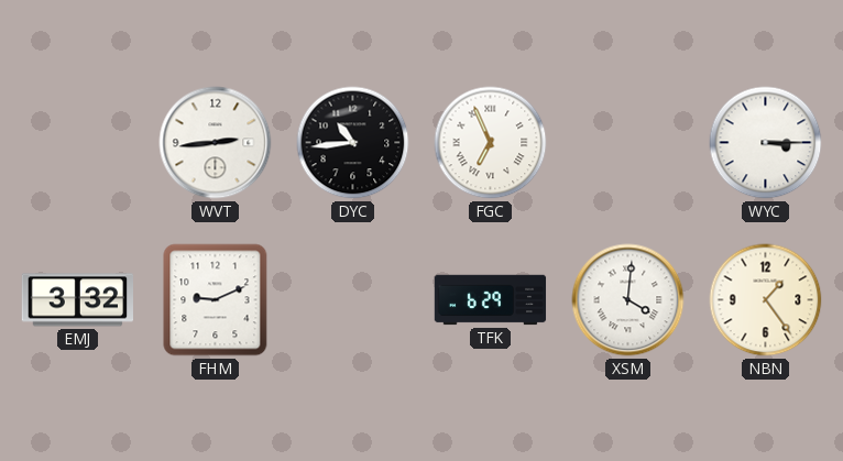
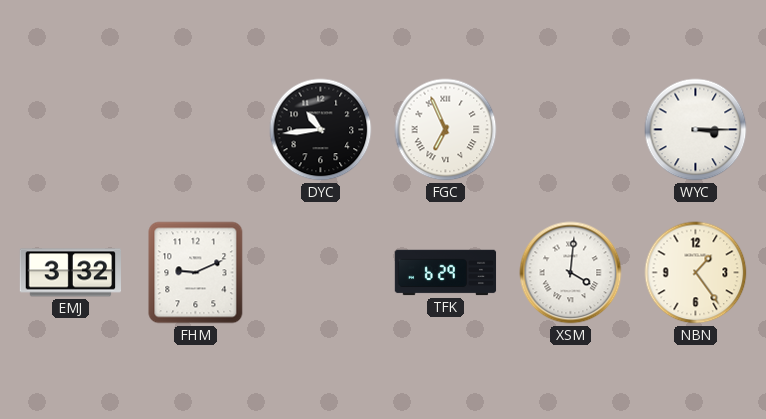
WVT: 2:44 -> none
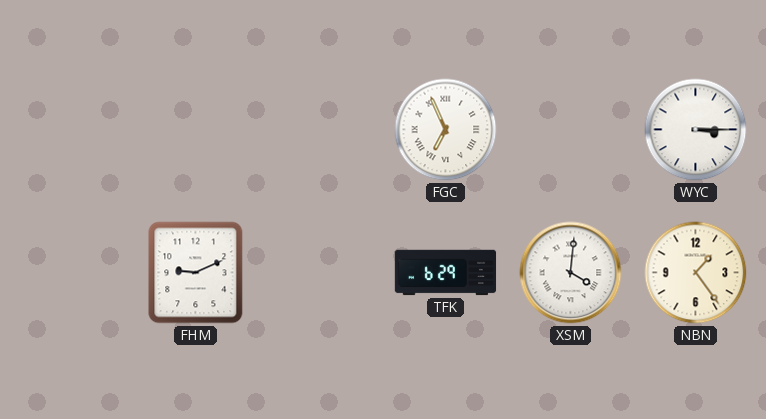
DYC: 10:44 -> none
EMJ: 3:32 -> none
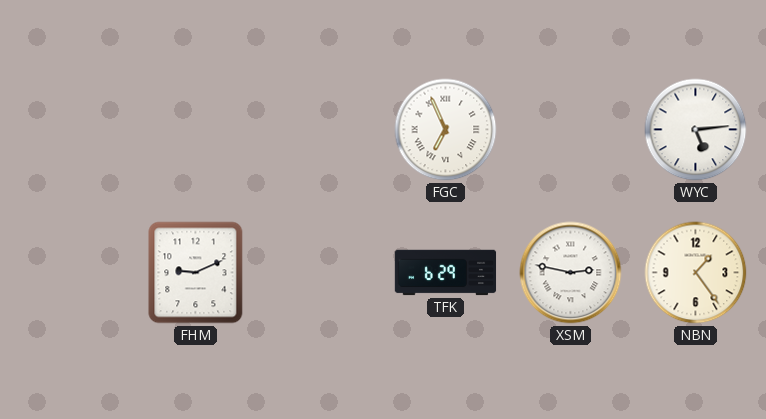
WYC: 3:15 -> 5:14
XSM: 4:01 -> 2:47
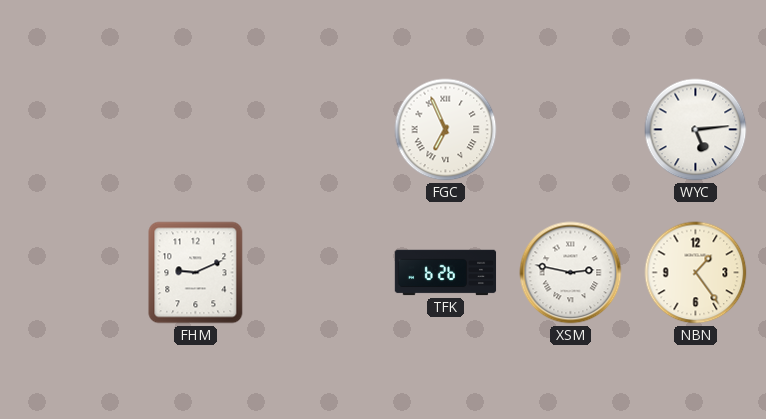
TFK: 6:29 -> 6:26
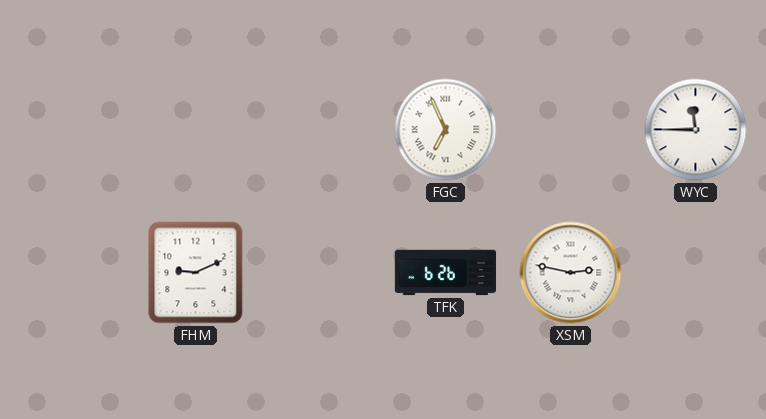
WYC: 5:14 -> 11:45
NBN: 1:24 -> none
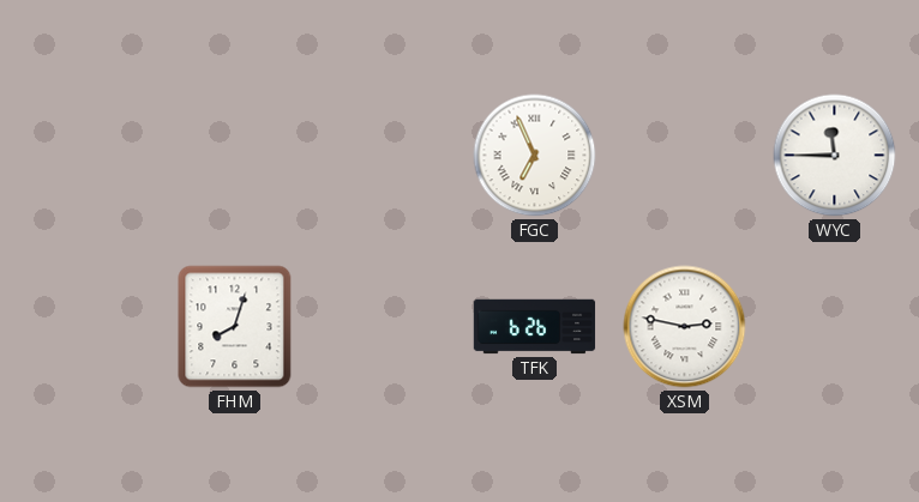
FHM: 9:11 -> 8:03
